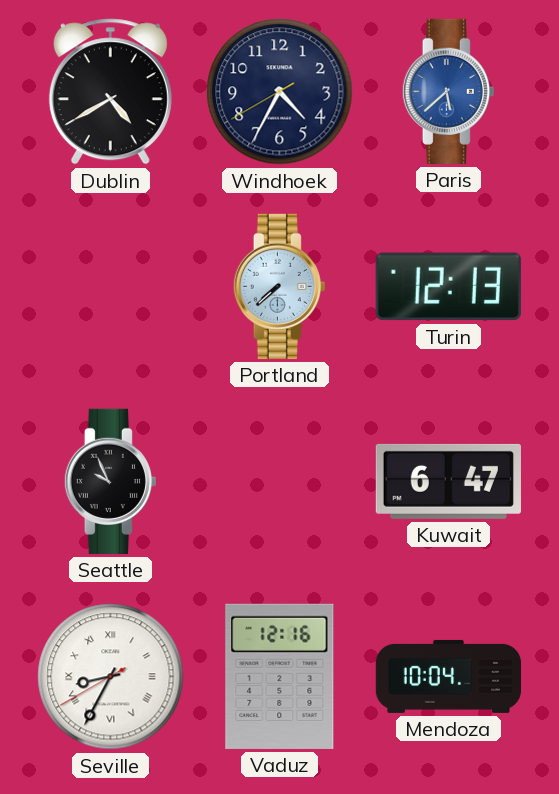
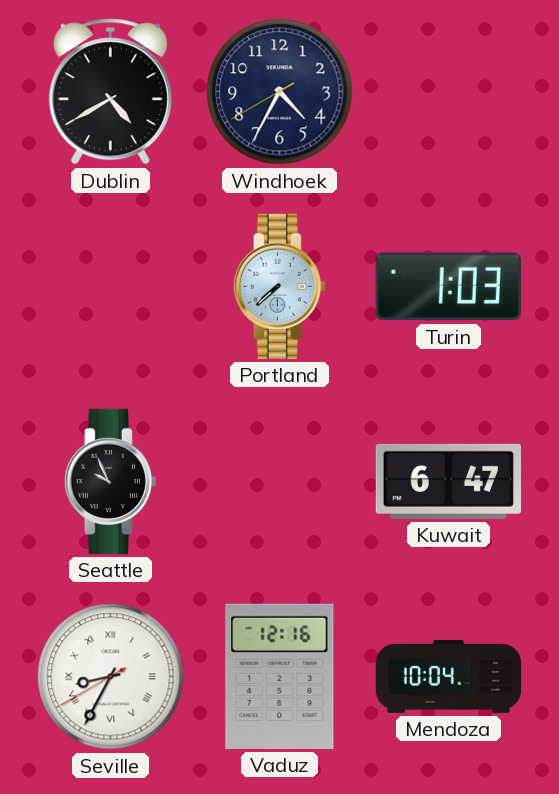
Paris: 5:38 -> none
Turin: 12:13 -> 1:03
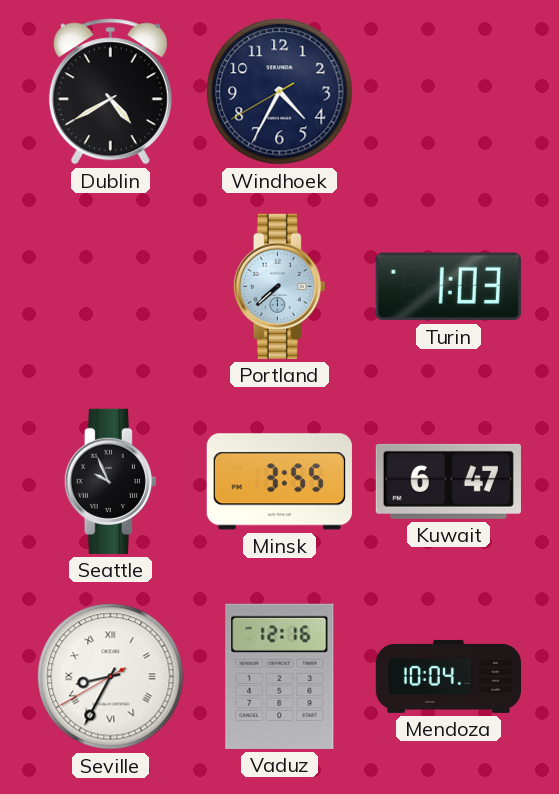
Minsk: none -> 3:55
